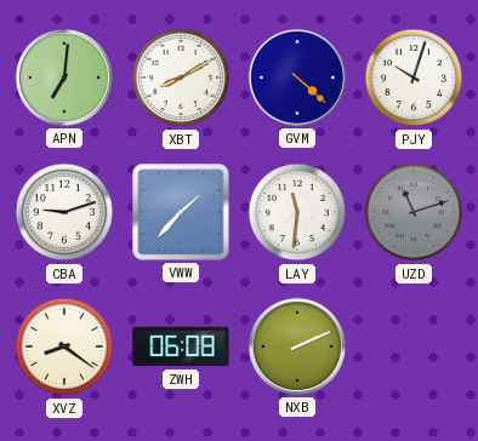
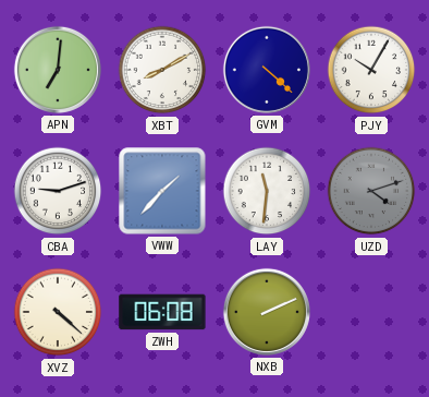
PJY: 10:03 -> 10:05
UZD: 11:12 -> 4:12
XVZ: 8:21 -> 4:22
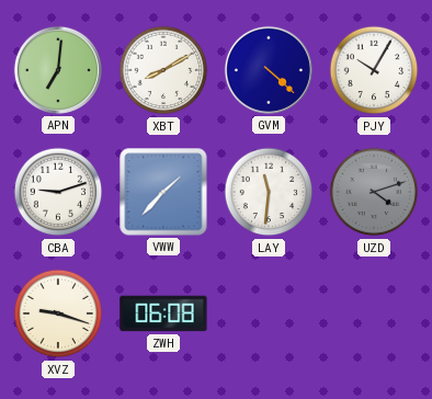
XVZ: 4:22 -> 9:18
NXB: 2:11 -> none
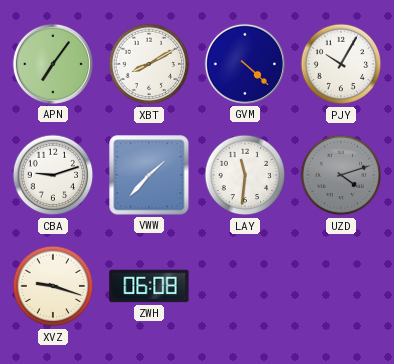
APN: 7:01 -> 7:06
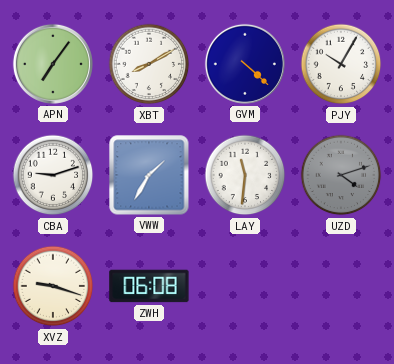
VWW: 1:37 -> 1:35
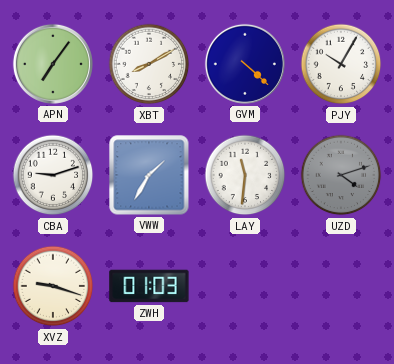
ZWH: 06:08 -> 01:03
